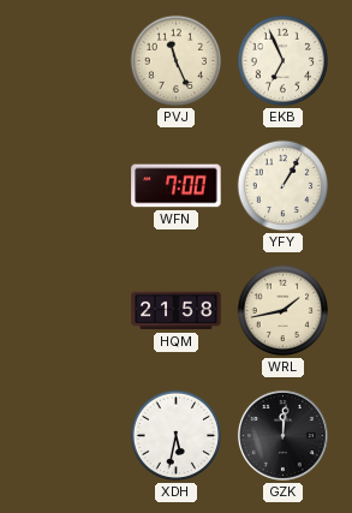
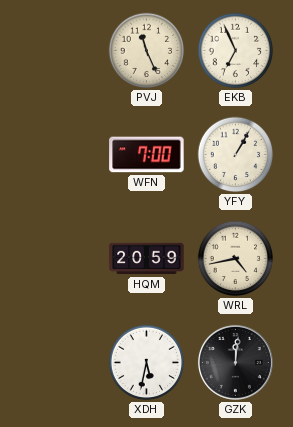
HQM: 21:58 -> 20:59
WRL: 1:43 -> 4:43
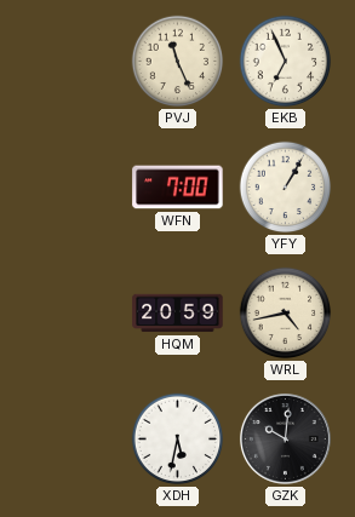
GZK: 12:01 -> 10:01
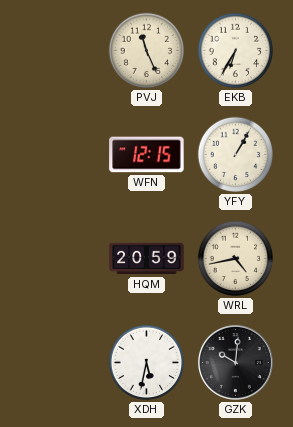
EKB: 6:56 -> 6:35
WFN: 7:00 -> 12:15
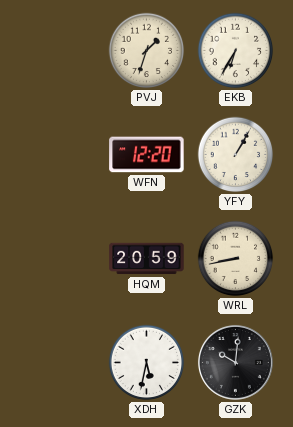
PVJ: 11:26 -> 1:33
WFN: 12:15 -> 12:20
WRL: 4:43 -> 8:43
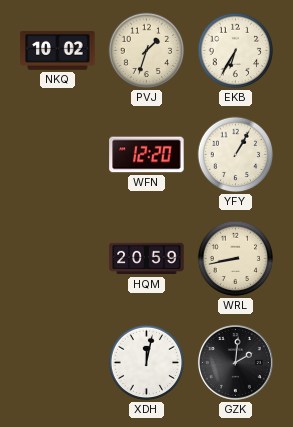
NKQ: none -> 10:02
XDH: 5:32 -> 12:02
GZK: 10:01 -> 2:01
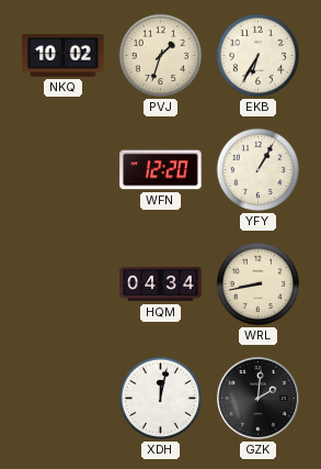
HQM: 20:59 -> 04:34
